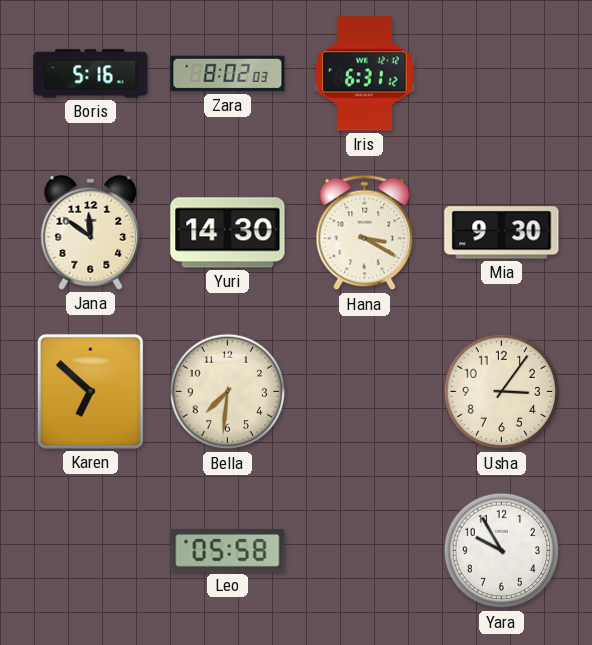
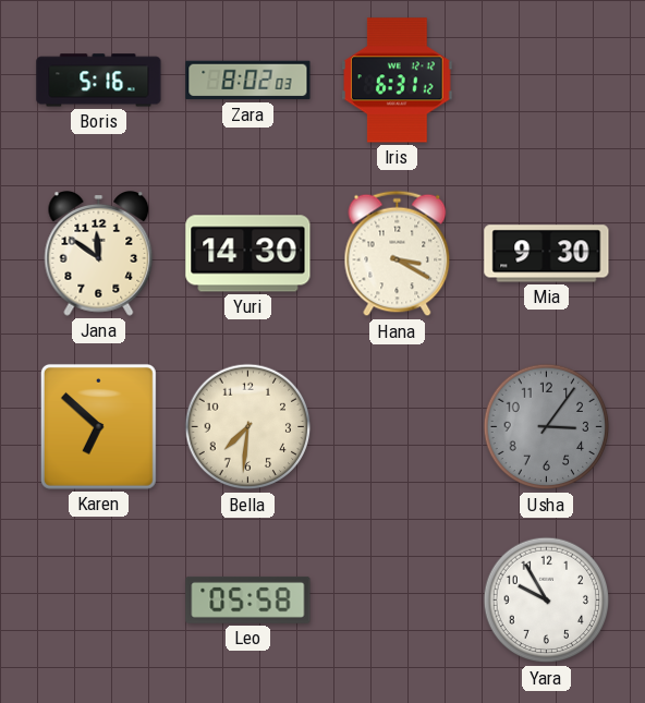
Usha dial: cream -> grey
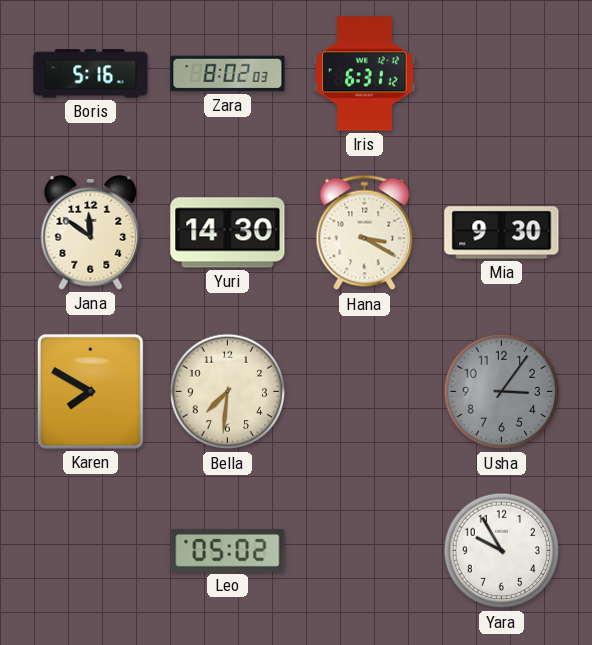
Karen: 6:52 -> 7:50
Leo: 05:58 -> 05:02
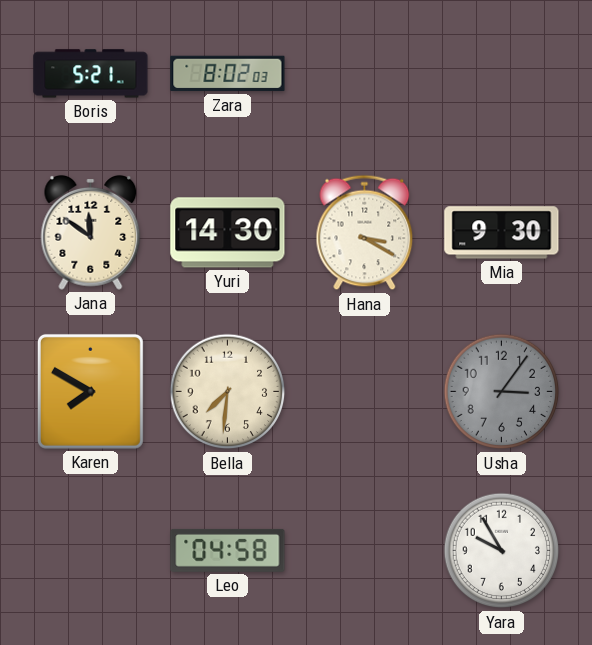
Boris: 5:16 -> 5:21
Iris: 6:31 -> none
Leo: 05:02 -> 04:58
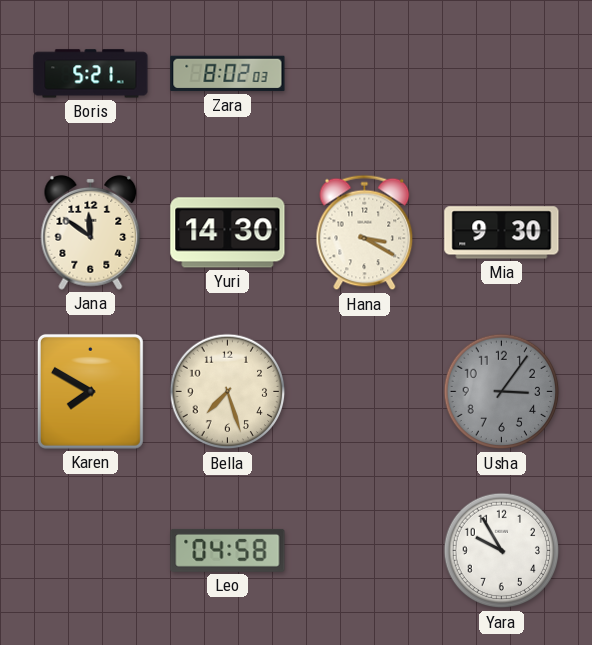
Bella: 7:31 -> 7:27
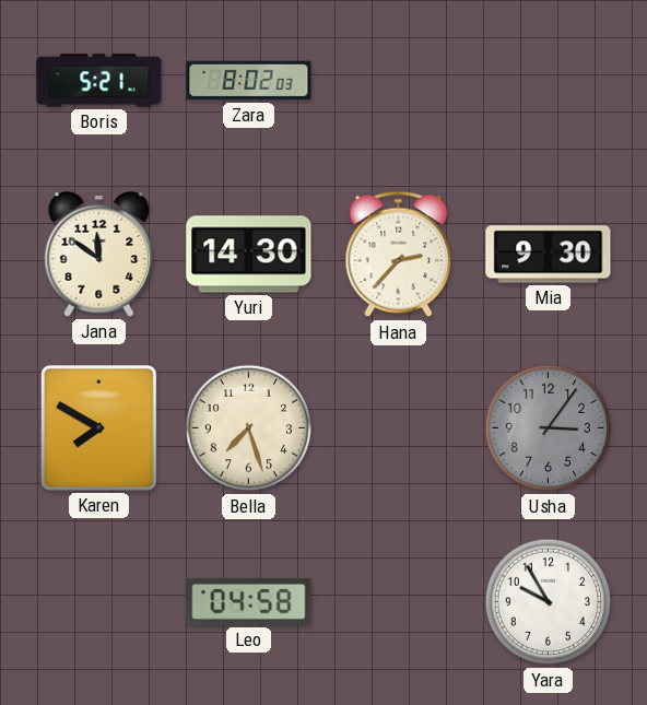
Hana: 3:20 -> 2:37
